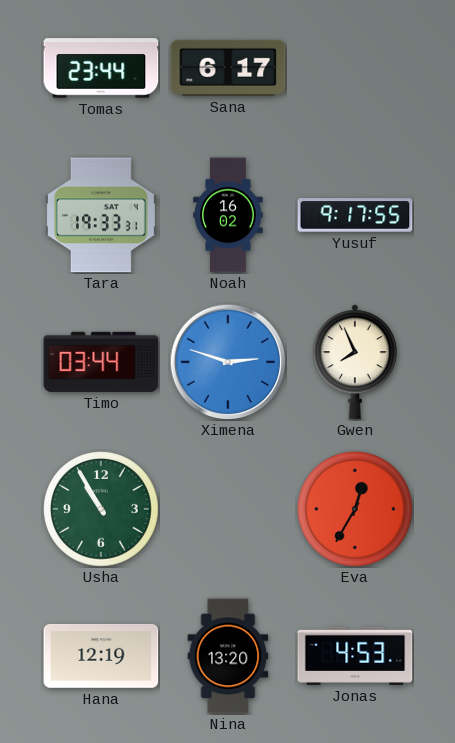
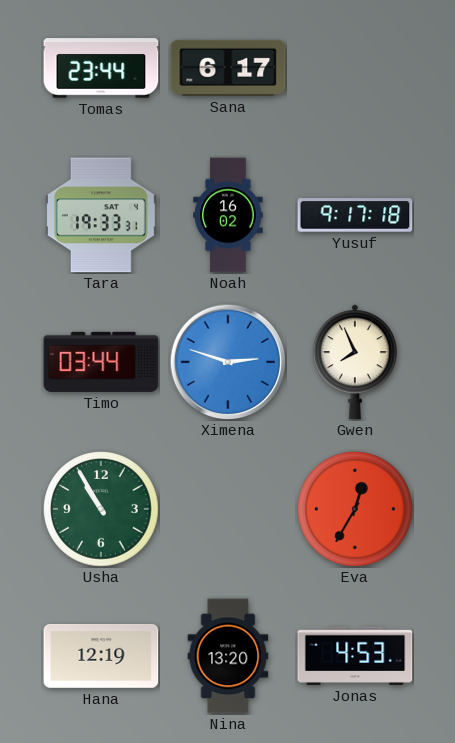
Yusuf: 9:17:55 -> 9:17:18
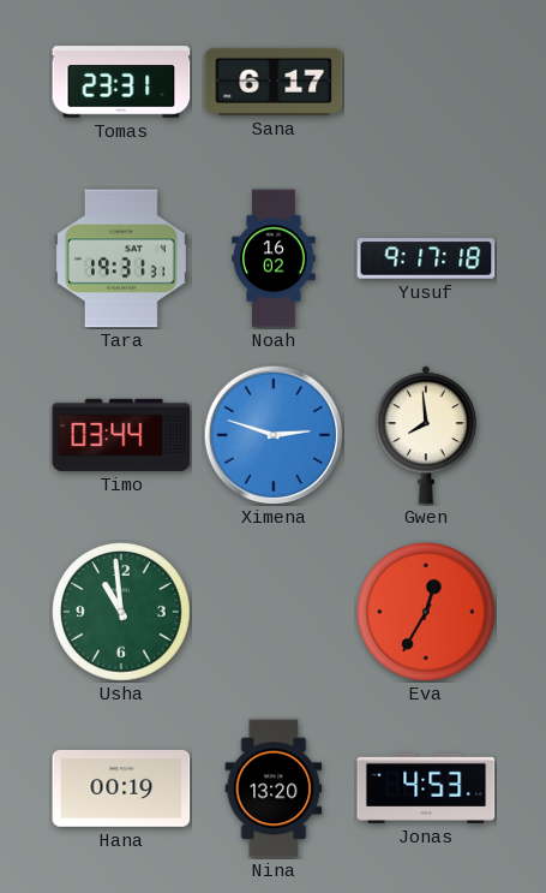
Tomas: 23:44 -> 23:31
Tara: 19:33 -> 19:31
Gwen: 7:56 -> 7:59
Usha: 10:55 -> 10:59
Hana: 12:19 -> 00:19
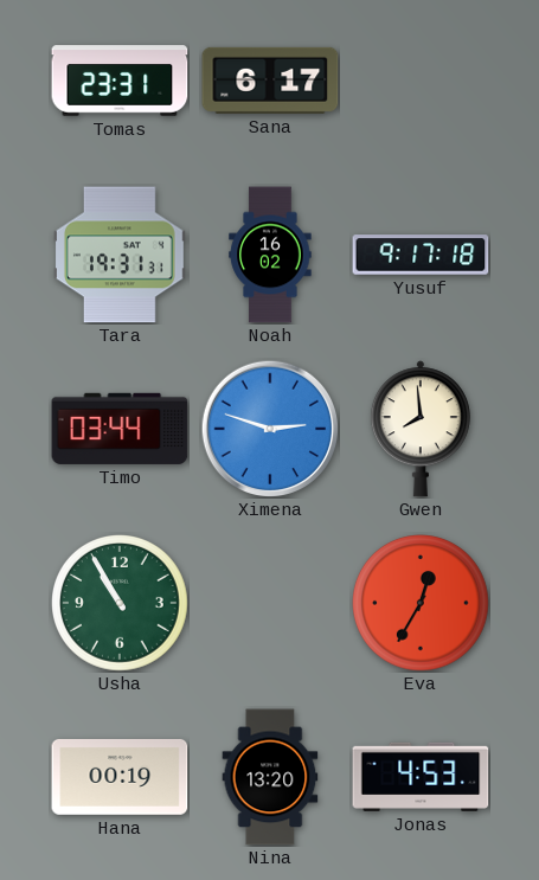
Usha: 10:59 -> 10:55
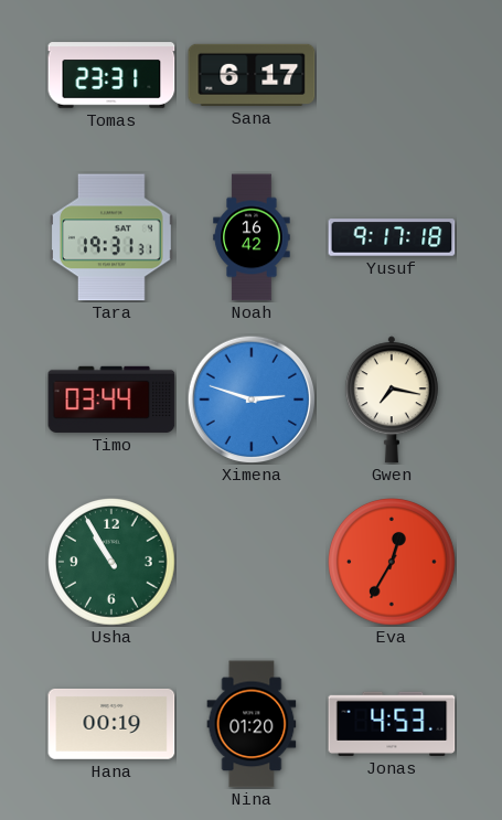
Noah: 16:02 -> 16:42
Gwen: 7:59 -> 7:17
Nina: 13:20 -> 01:20
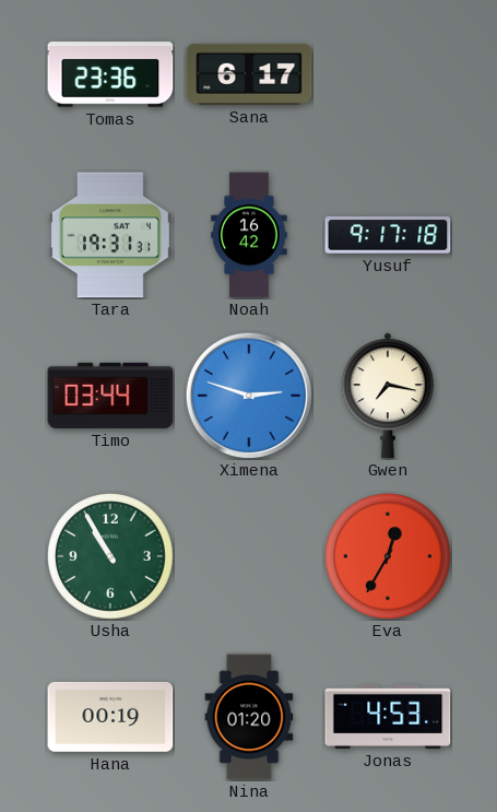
Tomas: 23:31 -> 23:36
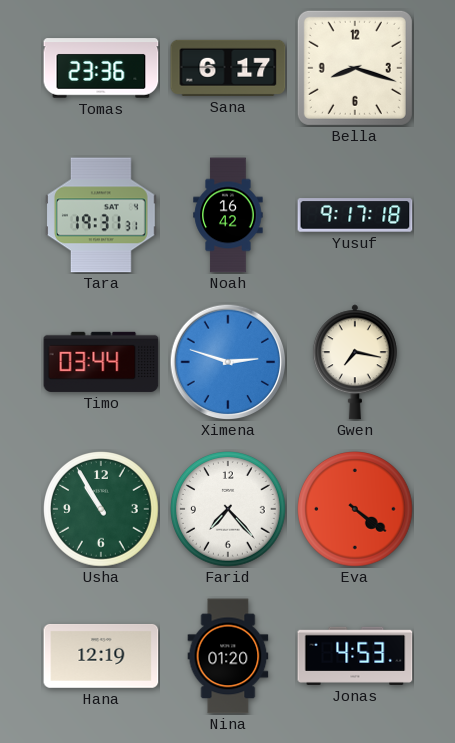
Bella: none -> 8:18
Farid: none -> 7:23
Eva: 12:35 -> 4:21
Hana: 00:19 -> 12:19
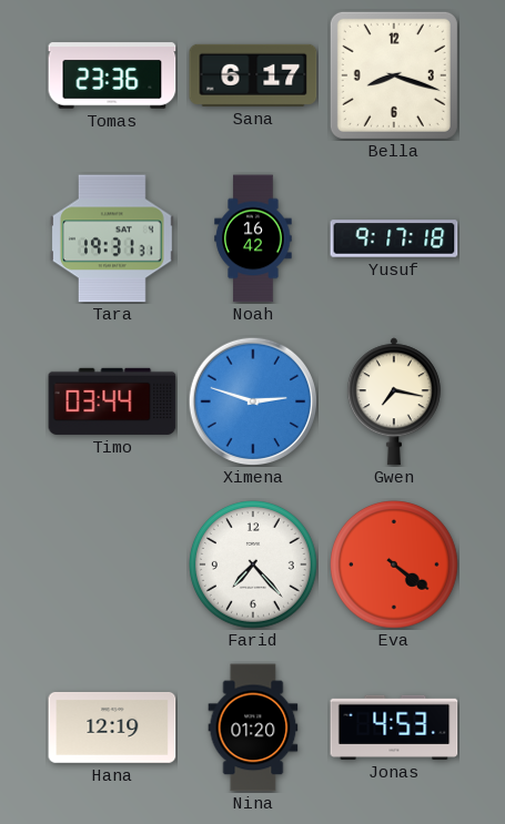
Usha: 10:55 -> none
